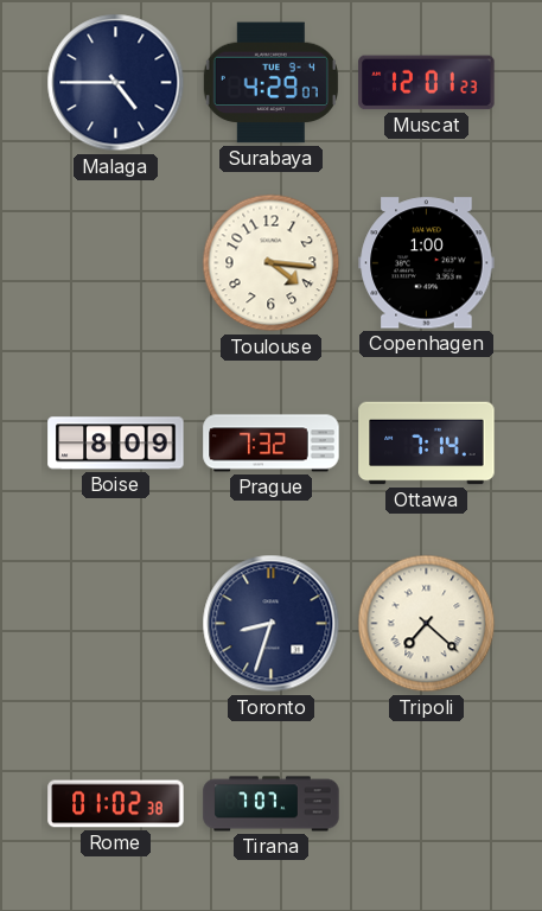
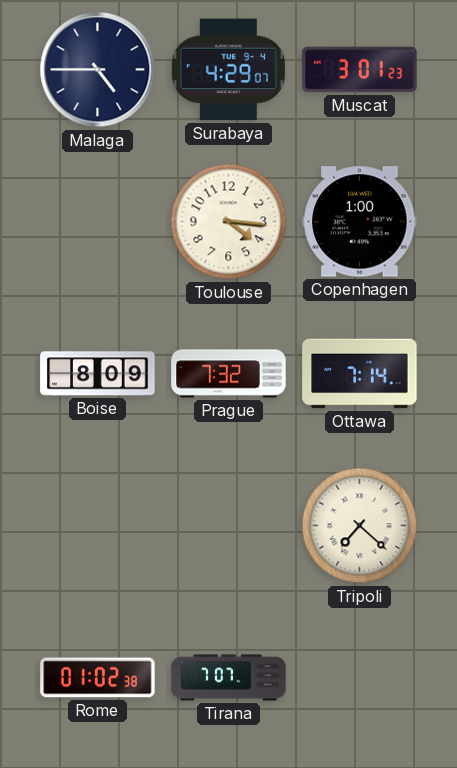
Muscat: 12:01 -> 3:01
Toronto: 8:33 -> none
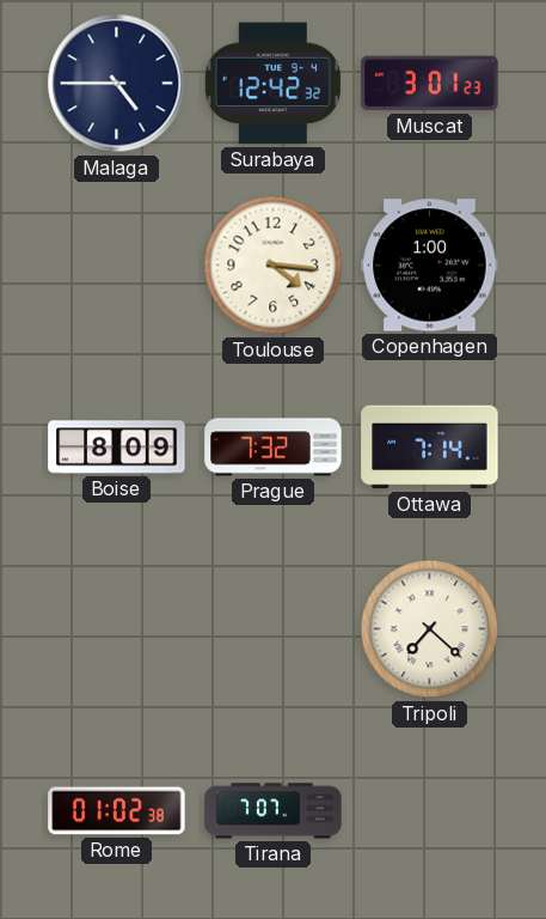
Surabaya: 4:29 -> 12:42
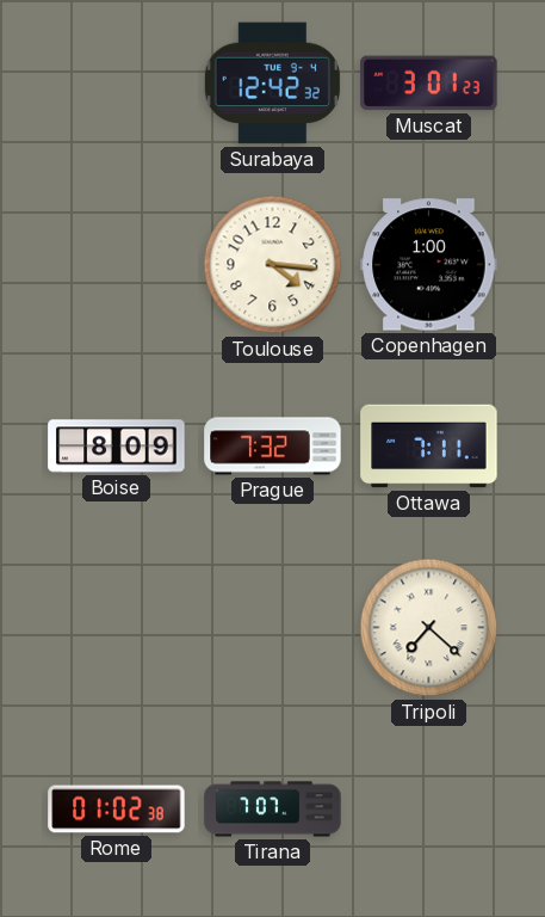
Malaga: 4:45 -> none
Ottawa: 7:14 -> 7:11
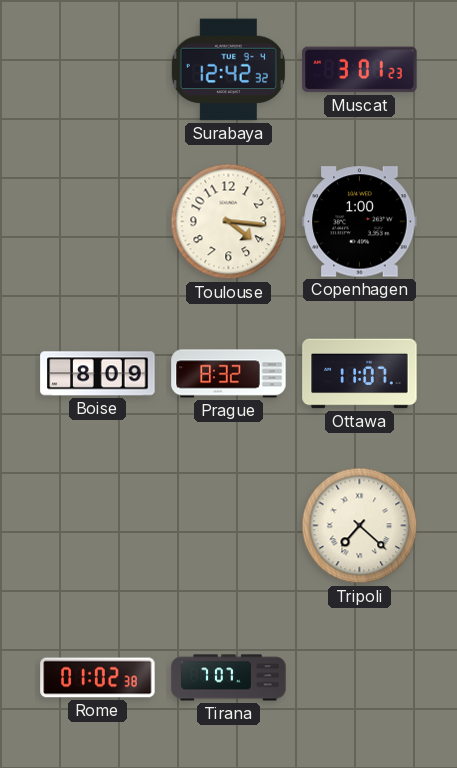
Prague: 7:32 -> 8:32
Ottawa: 7:11 -> 11:07
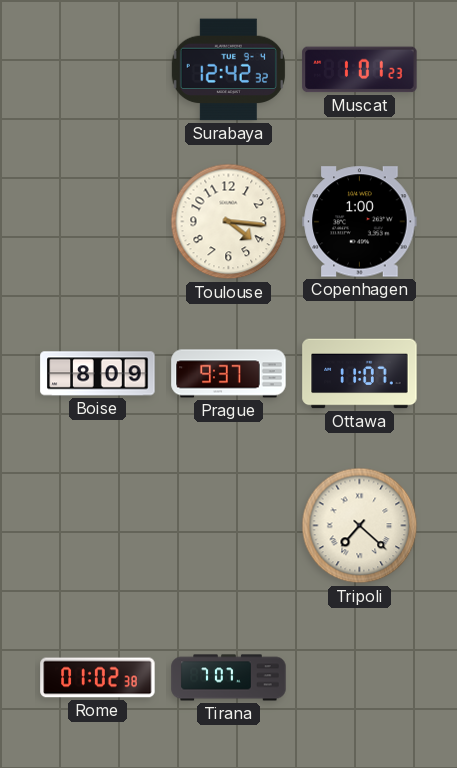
Muscat: 3:01 -> 1:01
Prague: 8:32 -> 9:37
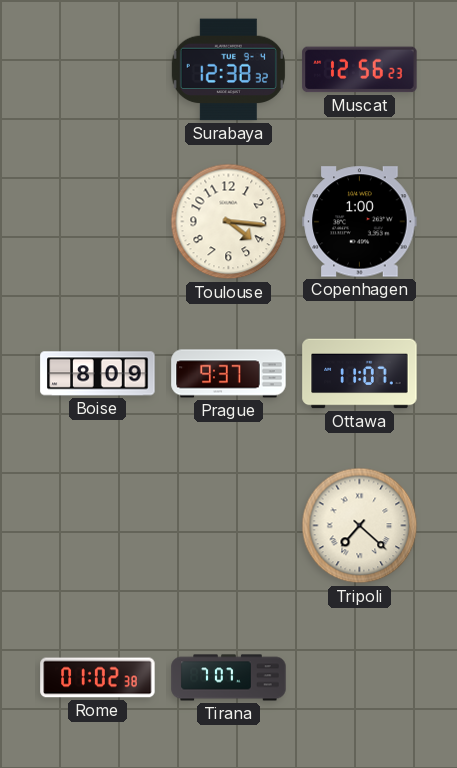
Surabaya: 12:42 -> 12:38
Muscat: 1:01 -> 12:56
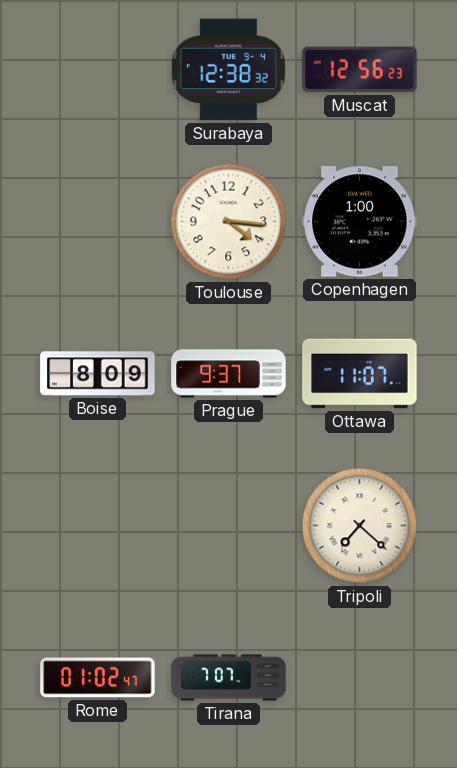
Rome: 01:02:38 -> 01:02:47
